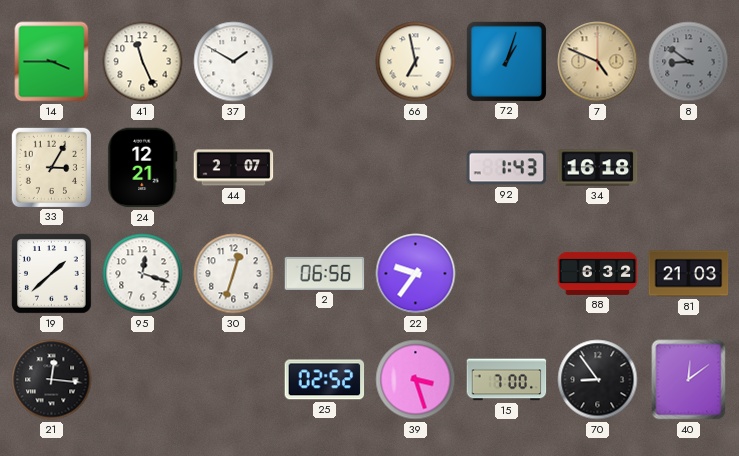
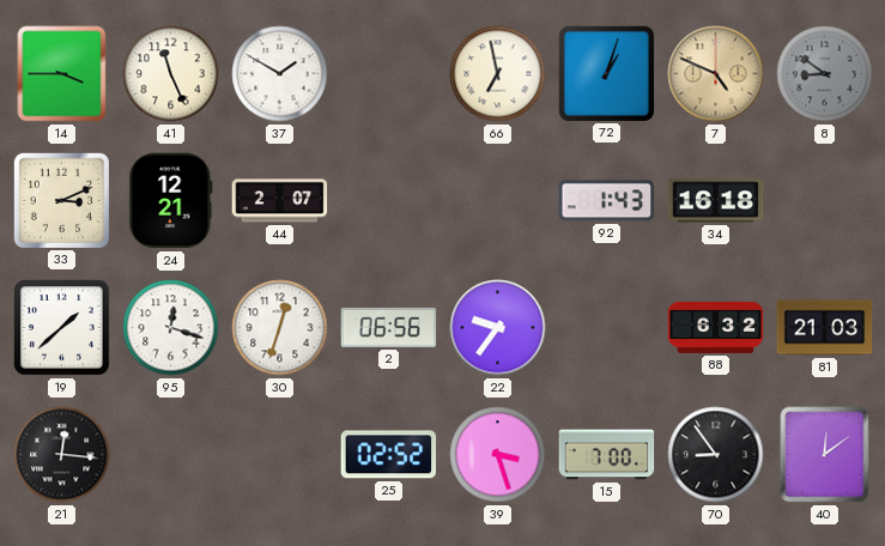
33: 3:05 -> 3:11
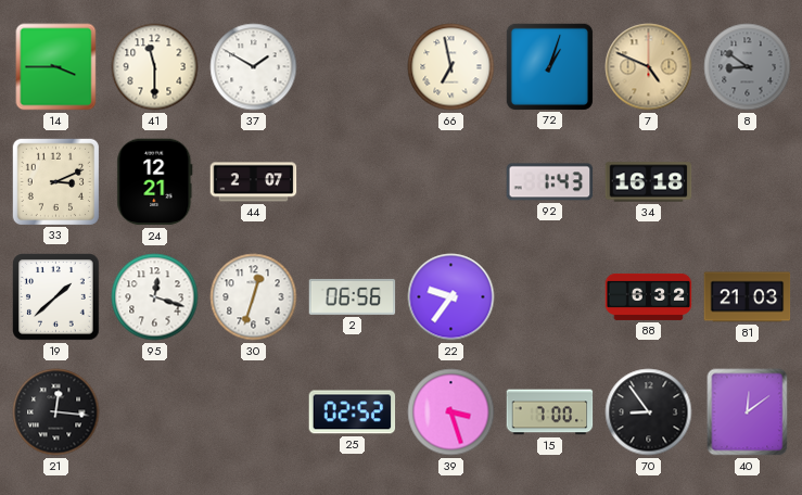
41: 11:26 -> 11:30
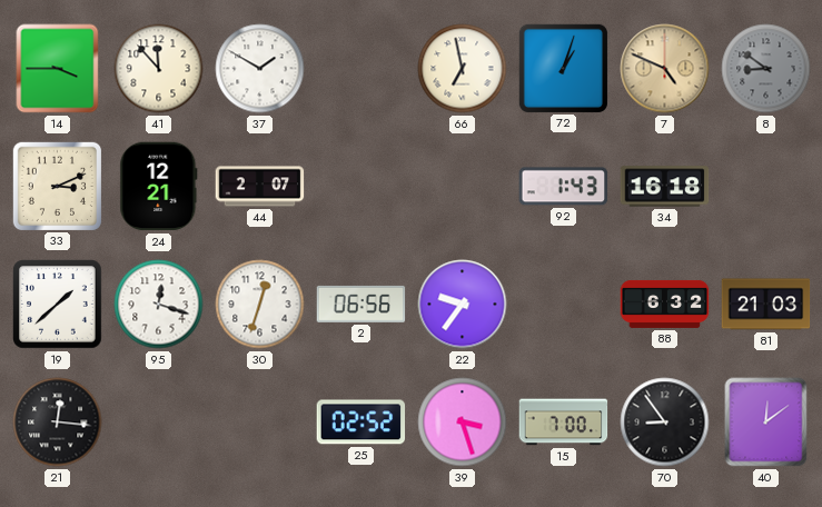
41: 11:30 -> 11:53
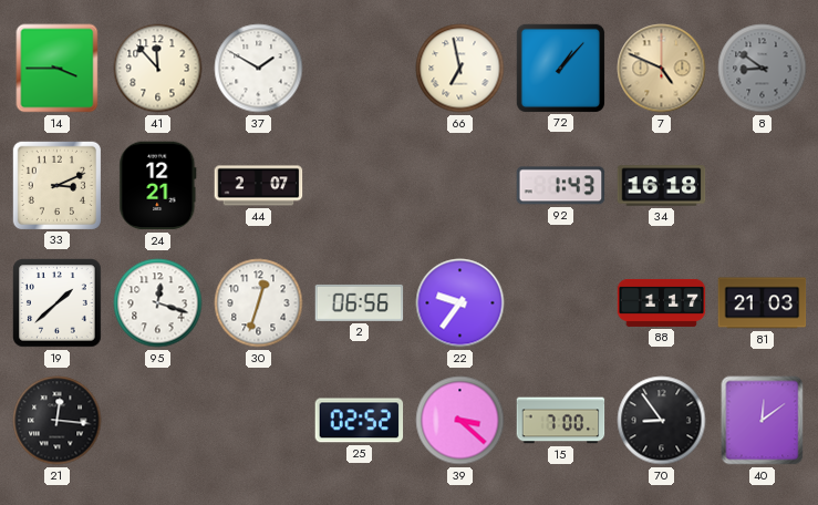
72: 1:03 -> 1:07
88: 6:32 -> 1:17
39: 3:27 -> 3:22
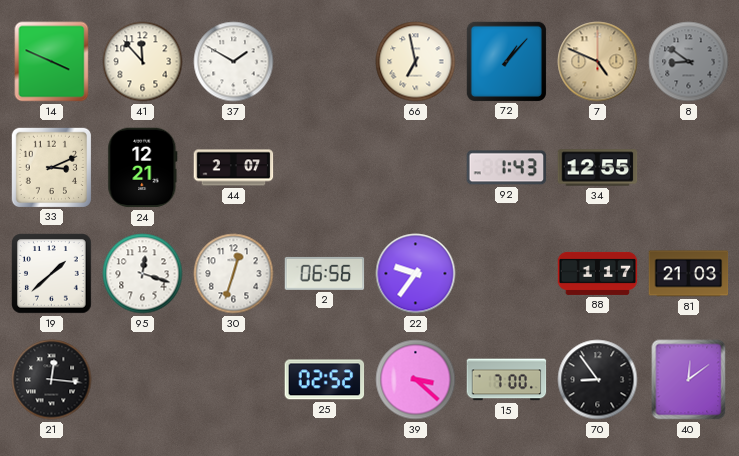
14: 3:45 -> 3:49
34: 16:18 -> 12:55
